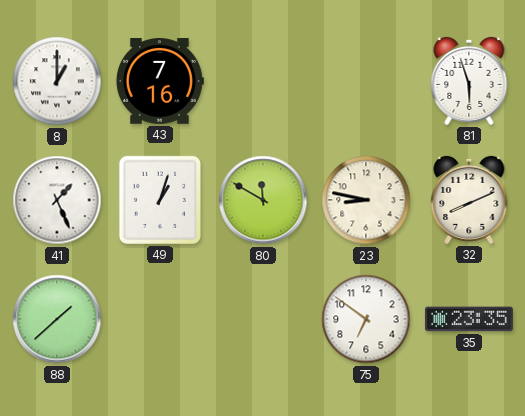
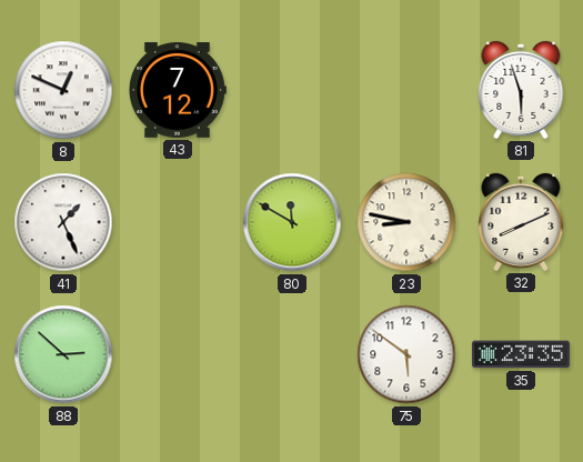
8: 1:00 -> 12:49
43: 7:16 -> 7:12
49: 1:03 -> none
88: 1:38 -> 2:52
75: 6:51 -> 5:51
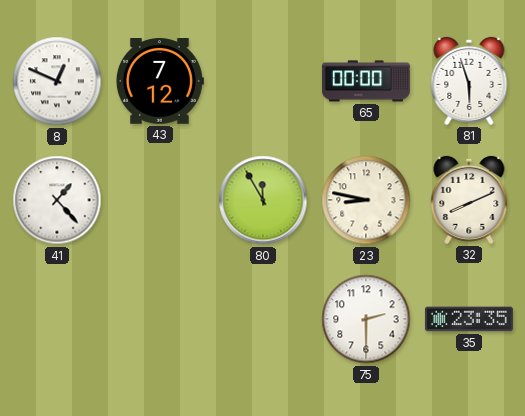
65: none -> 00:00
41: 1:26 -> 1:23
80: 11:50 -> 11:55
88: 2:52 -> none
75: 5:51 -> 2:30
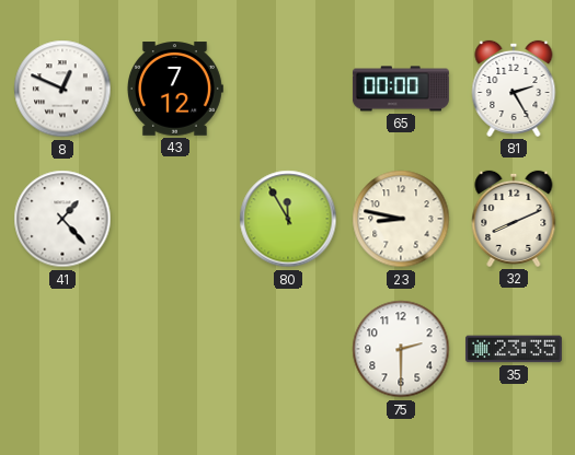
81: 5:57 -> 2:25
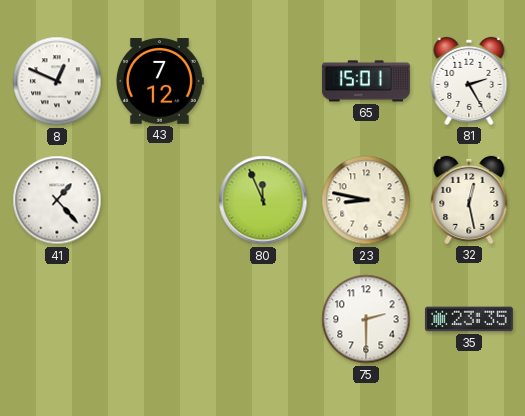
65: 00:00 -> 15:01
80: 11:55 -> 11:56
32: 8:11 -> 12:28
